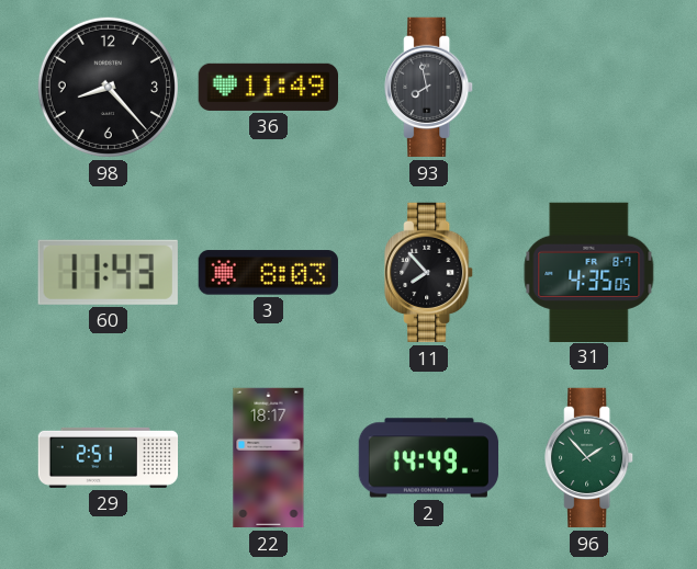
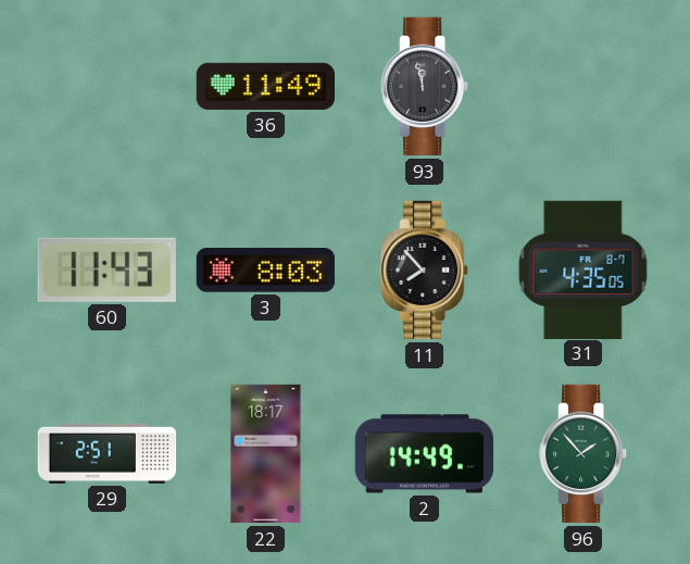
98: 8:23 -> none
93: 7:58 -> 11:58
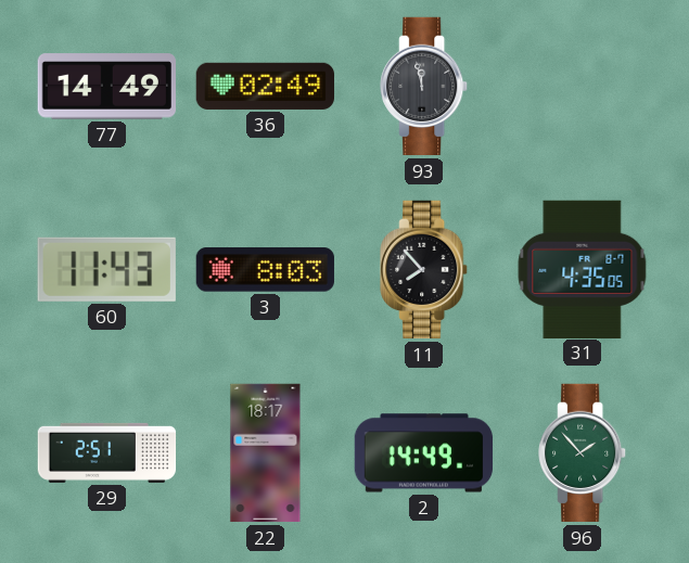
77: none -> 14:49
36: 11:49 -> 02:49
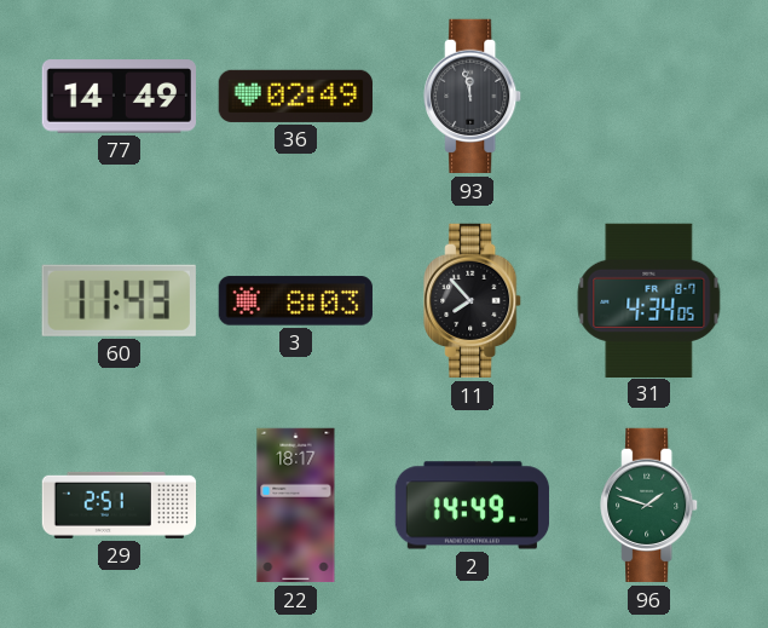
31: 4:35 -> 4:34
96: 1:53 -> 1:48
